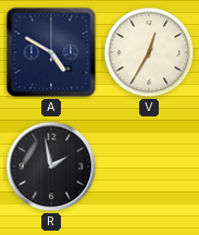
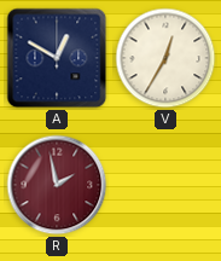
A: 4:50 -> 12:50
R dial: black -> burgundy
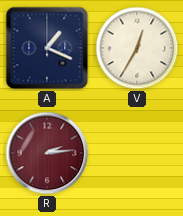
A: 12:50 -> 1:19
R: 1:58 -> 2:14
